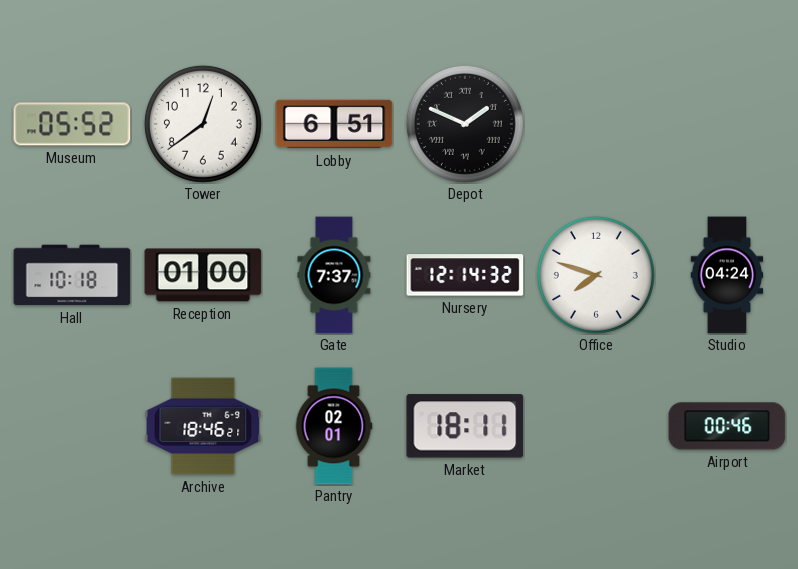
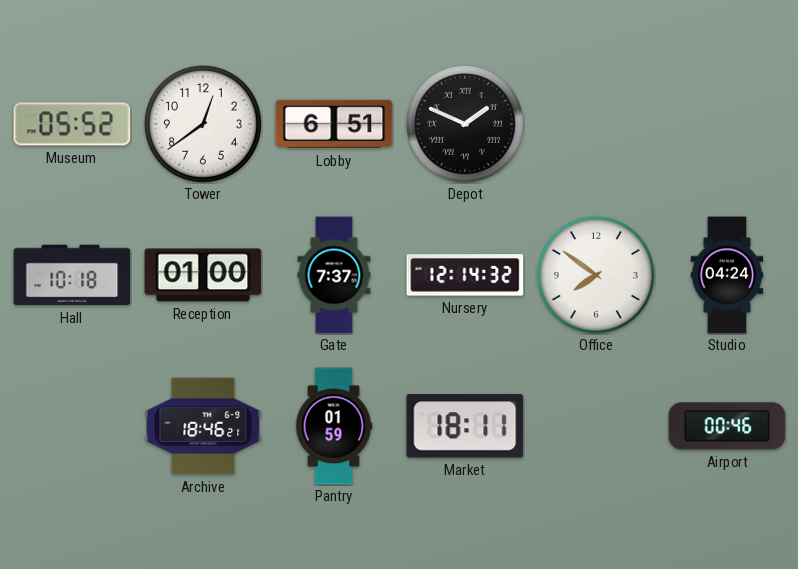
Office: 7:48 -> 7:51
Pantry: 02:01 -> 01:59
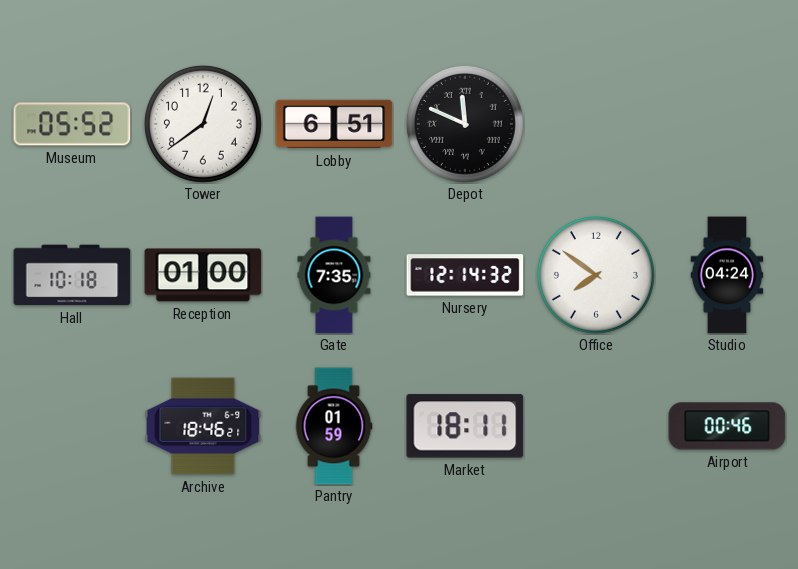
Depot: 1:49 -> 11:49
Gate: 7:37 -> 7:35
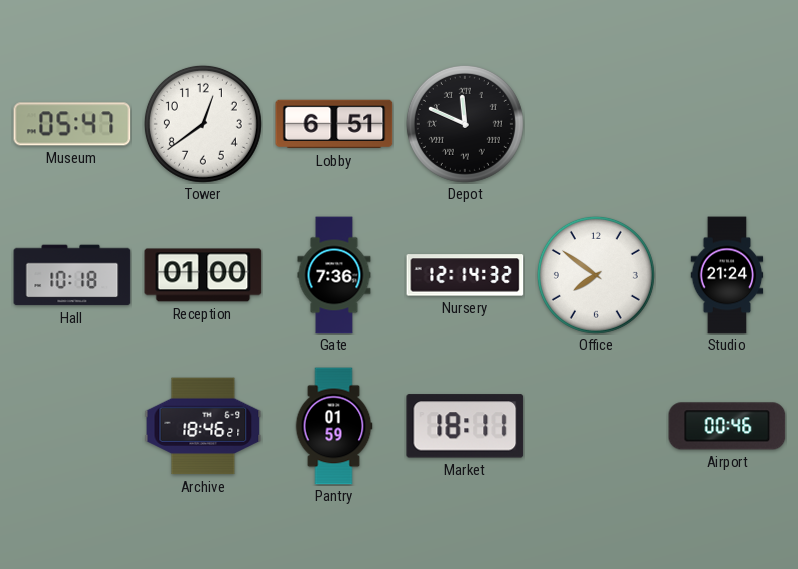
Museum: 05:52 -> 05:47
Gate: 7:35 -> 7:36
Studio: 04:24 -> 21:24
